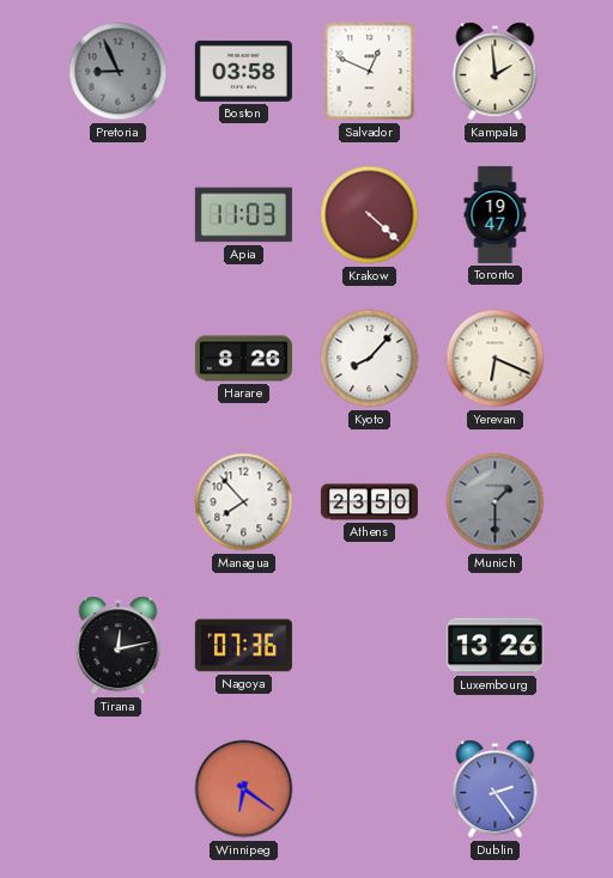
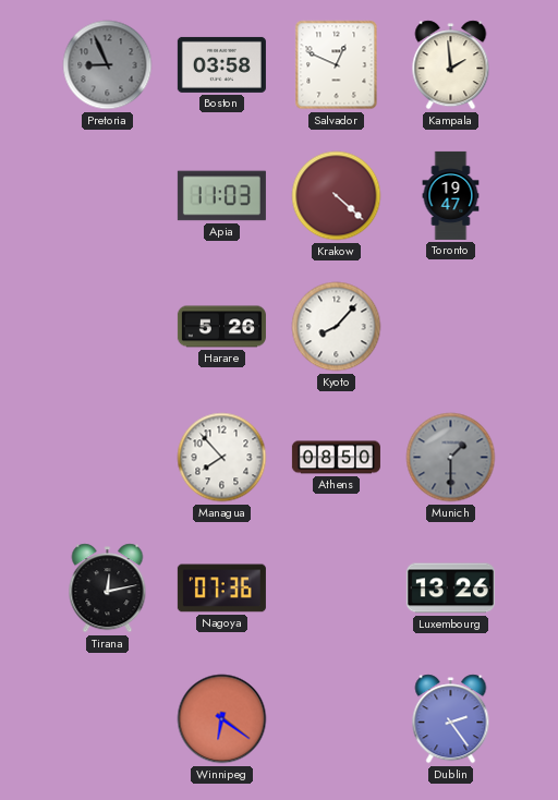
Harare: 8:26 -> 5:26
Yerevan: 6:19 -> none
Athens: 23:50 -> 08:50
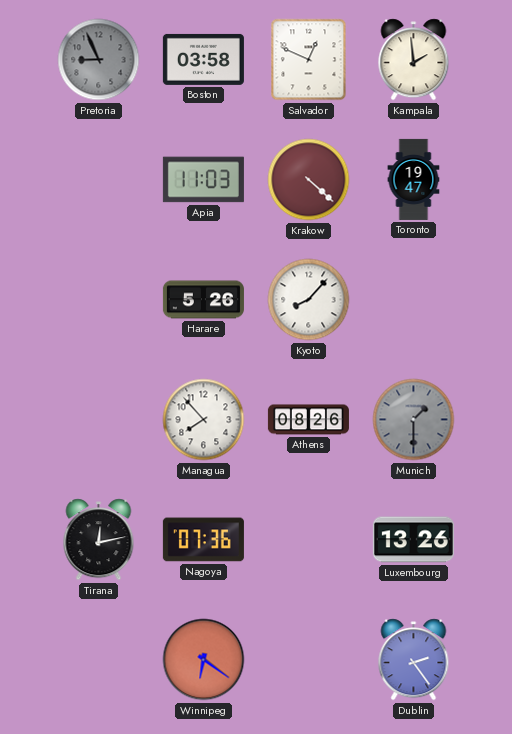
Athens: 08:50 -> 08:26
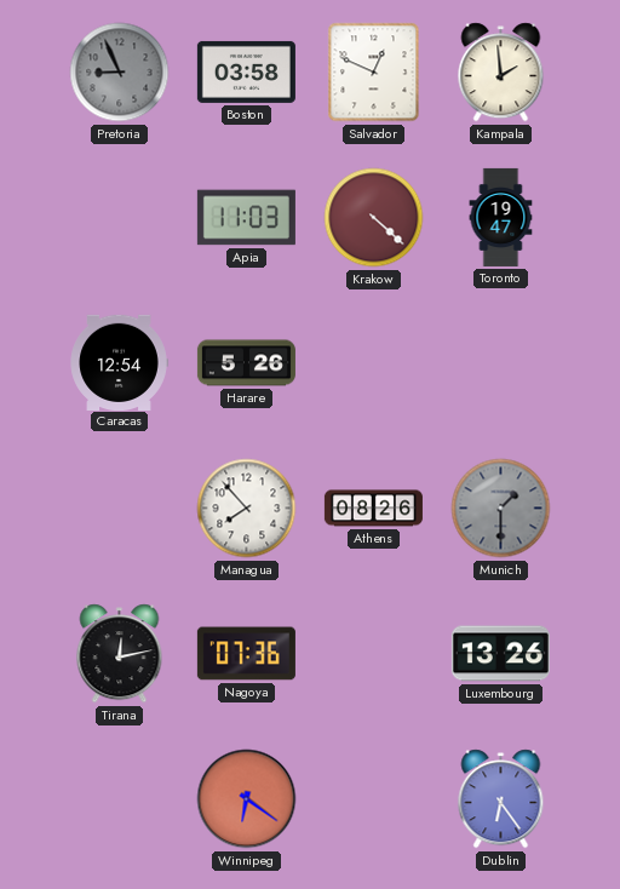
Caracas: none -> 12:54
Kyoto: 8:07 -> none
Dublin: 2:24 -> 6:24
